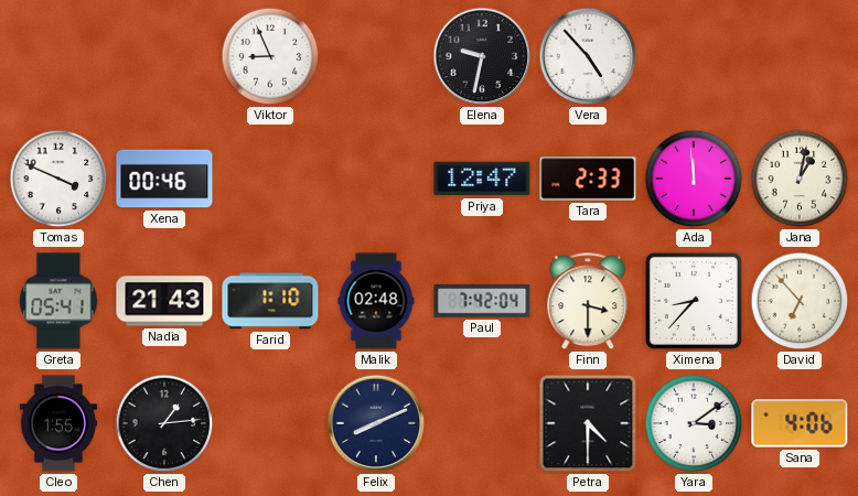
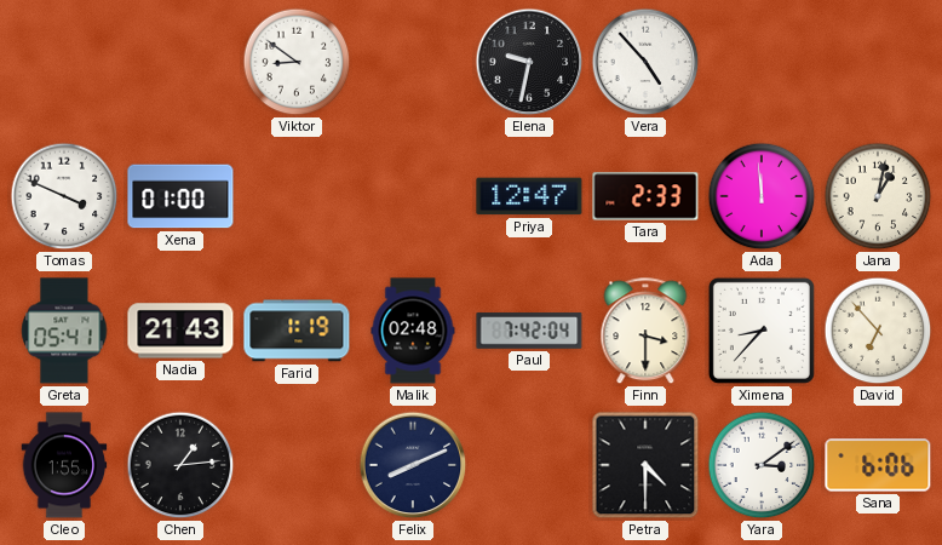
Viktor: 8:56 -> 8:51
Xena: 00:46 -> 01:00
Farid: 1:10 -> 1:19
Sana: 4:06 -> 6:06
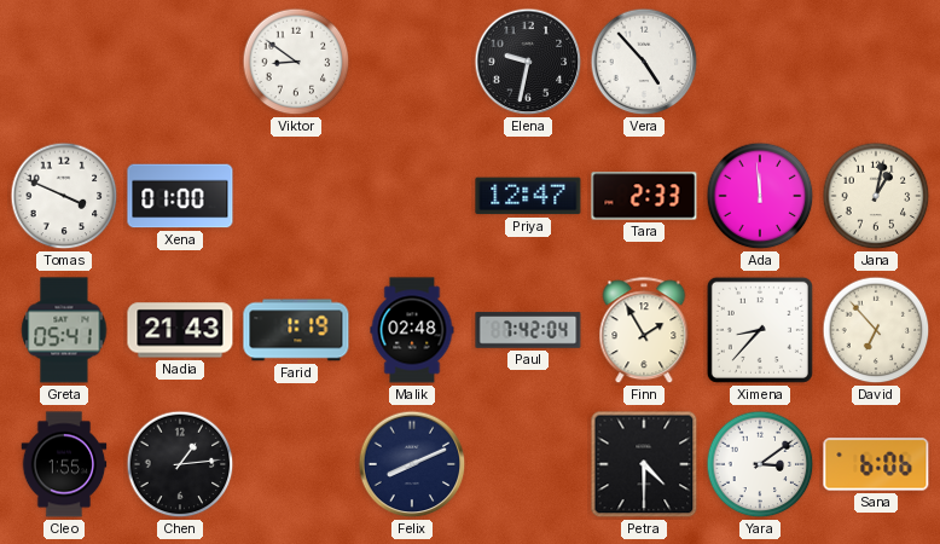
Finn: 3:30 -> 1:55
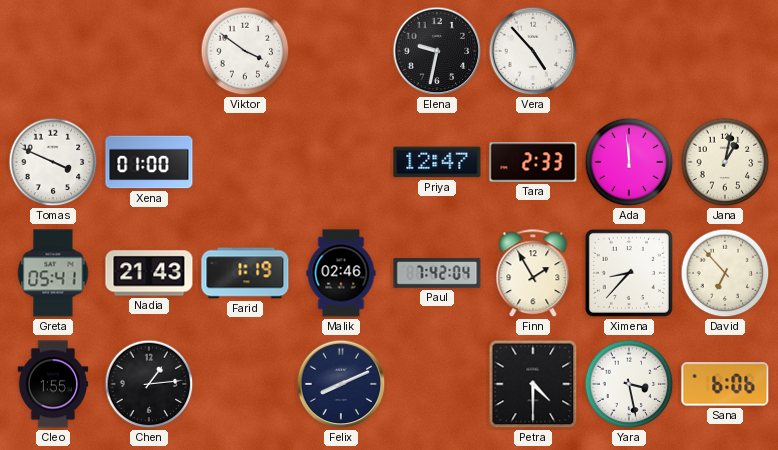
Viktor: 8:51 -> 3:51
Malik: 02:48 -> 02:46
Yara: 3:09 -> 3:28
